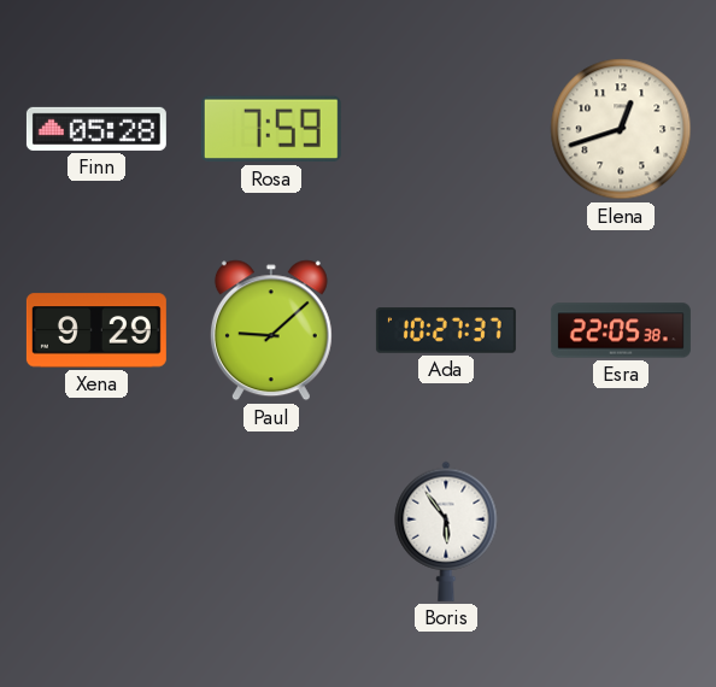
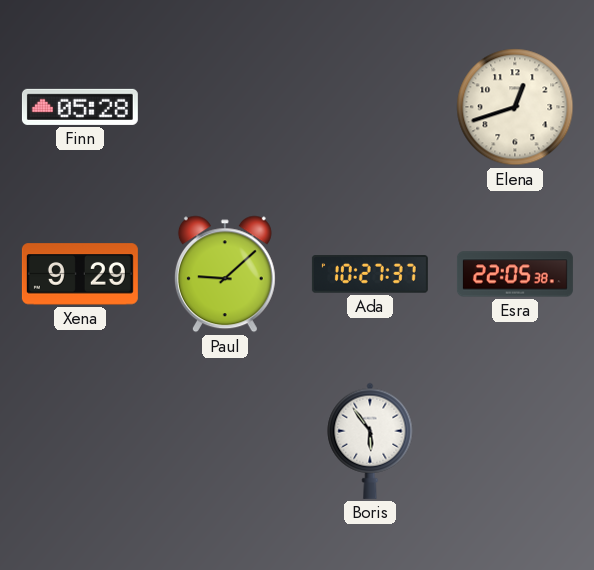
Rosa: 7:59 -> none
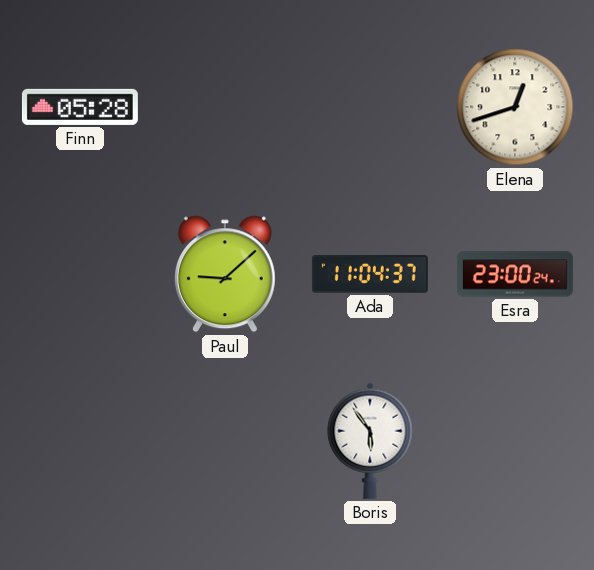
Xena: 9:29 -> none
Ada: 10:27 -> 11:04
Esra: 22:05 -> 23:00
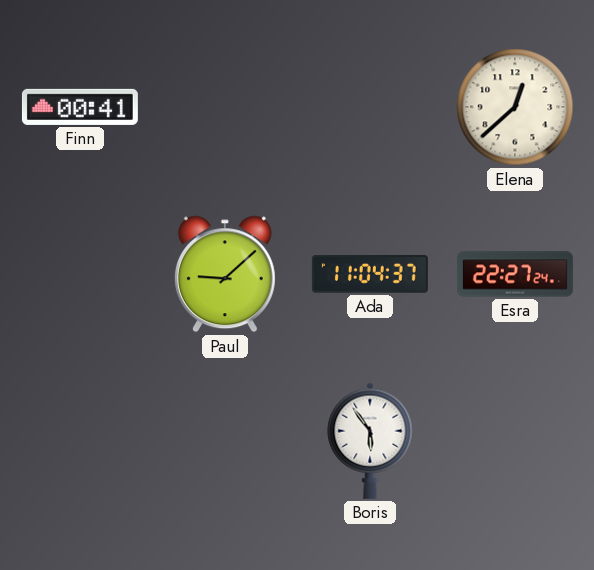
Finn: 05:28 -> 00:41
Elena: 12:42 -> 12:38
Esra: 23:00 -> 22:27
